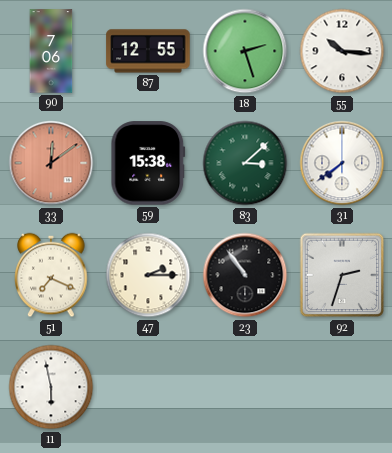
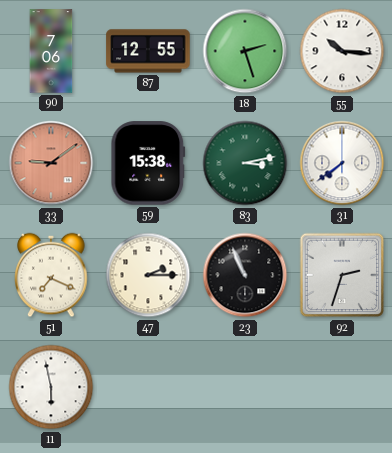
33: 12:09 -> 9:09
83: 3:08 -> 3:13
23: 10:54 -> 10:56
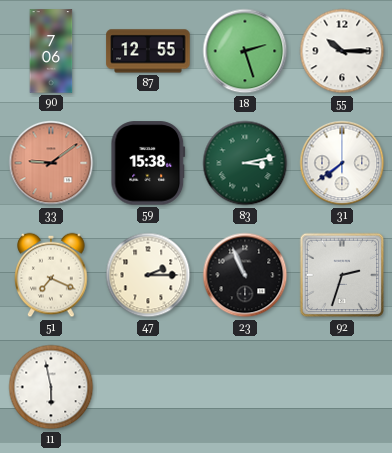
55: 10:16 -> 10:15
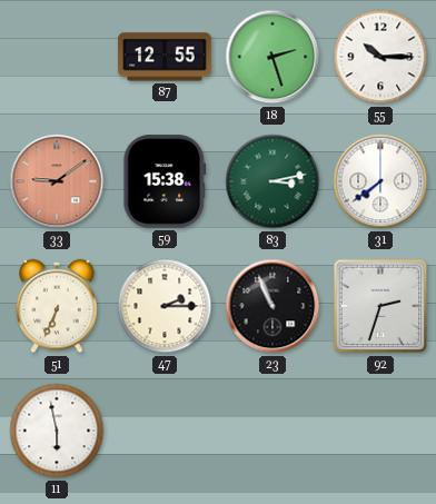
90: 7:06 -> none
51: 7:19 -> 6:34
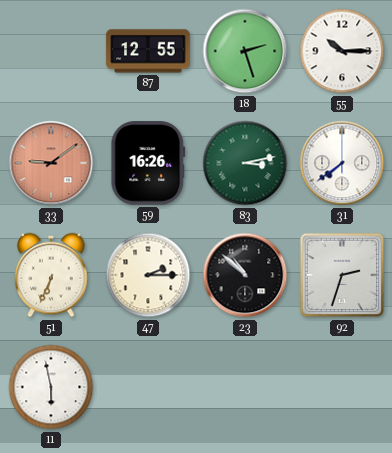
59: 15:38 -> 16:26
23: 10:56 -> 10:52
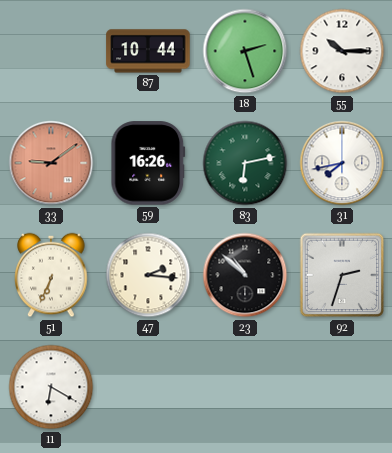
87: 12:55 -> 10:44
83: 3:13 -> 6:13
31: 7:39 -> 7:43
47: 2:15 -> 2:16
11: 5:58 -> 6:20
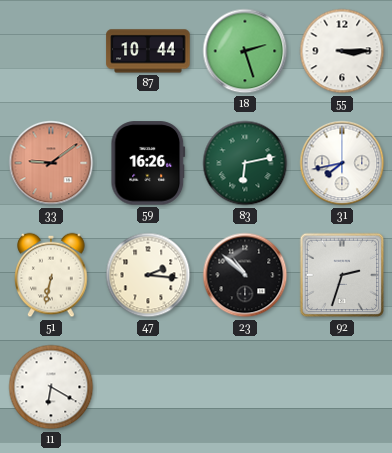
55: 10:15 -> 3:15
51: 6:34 -> 6:32
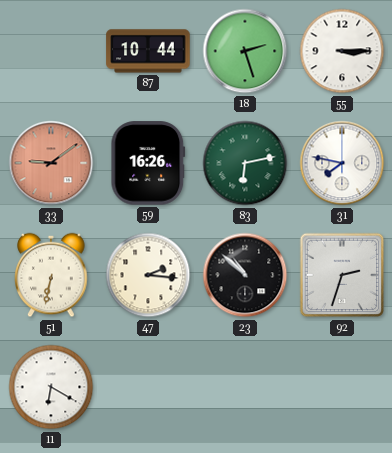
31: 7:43 -> 7:47
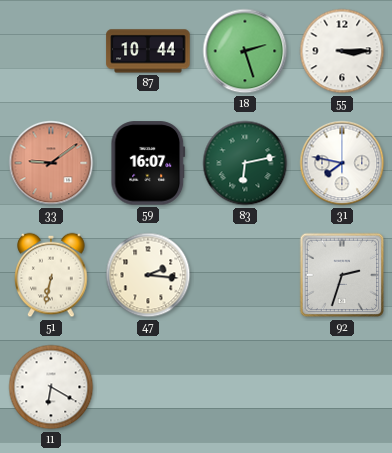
59: 16:26 -> 16:07
23: 10:52 -> none
